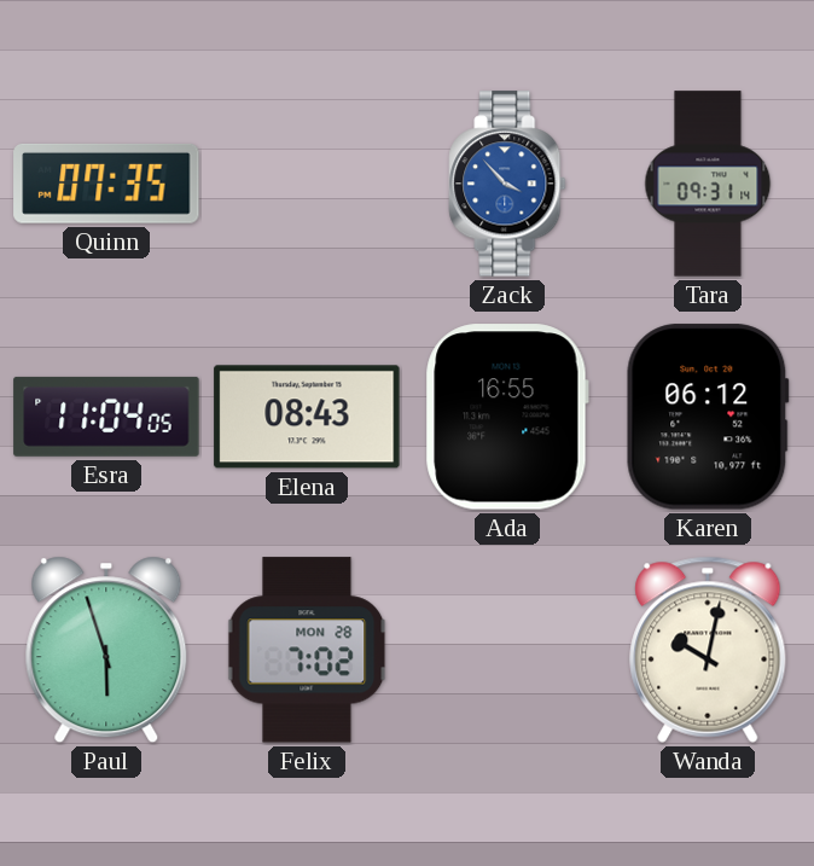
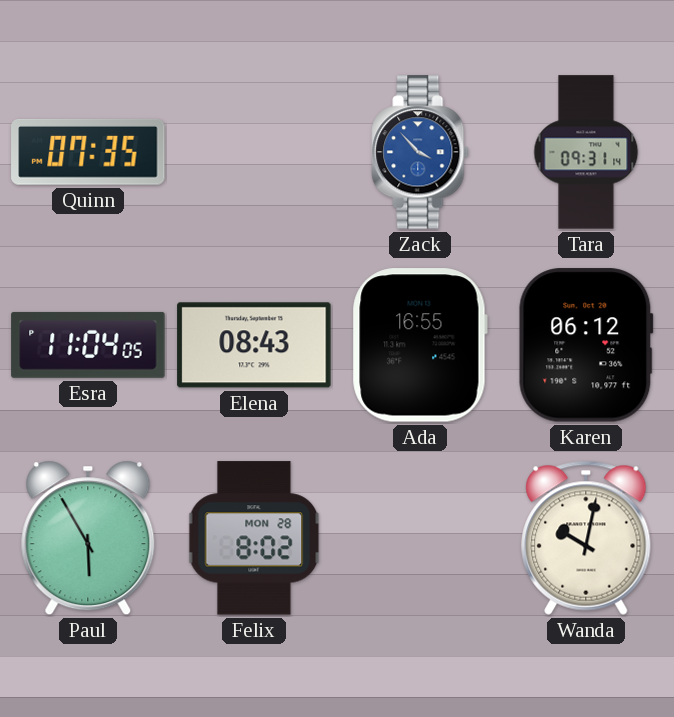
Paul: 5:57 -> 5:55
Felix: 7:02 -> 8:02
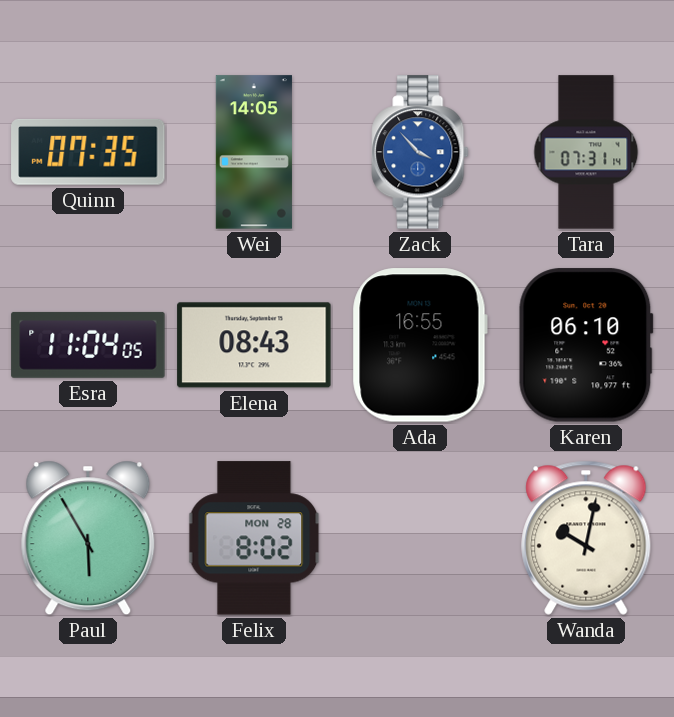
Wei: none -> 14:05
Tara: 09:31 -> 07:31
Karen: 06:12 -> 06:10
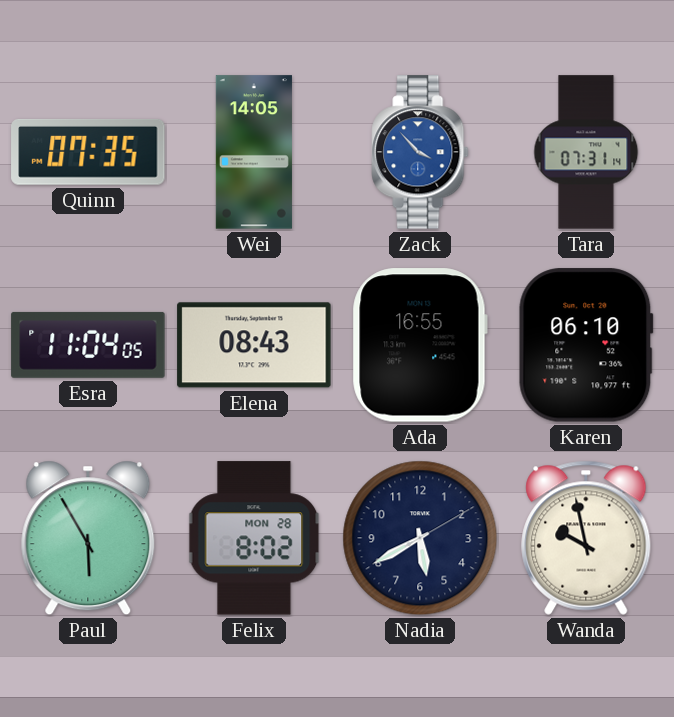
Nadia: none -> 5:40
Wanda: 10:02 -> 9:58
